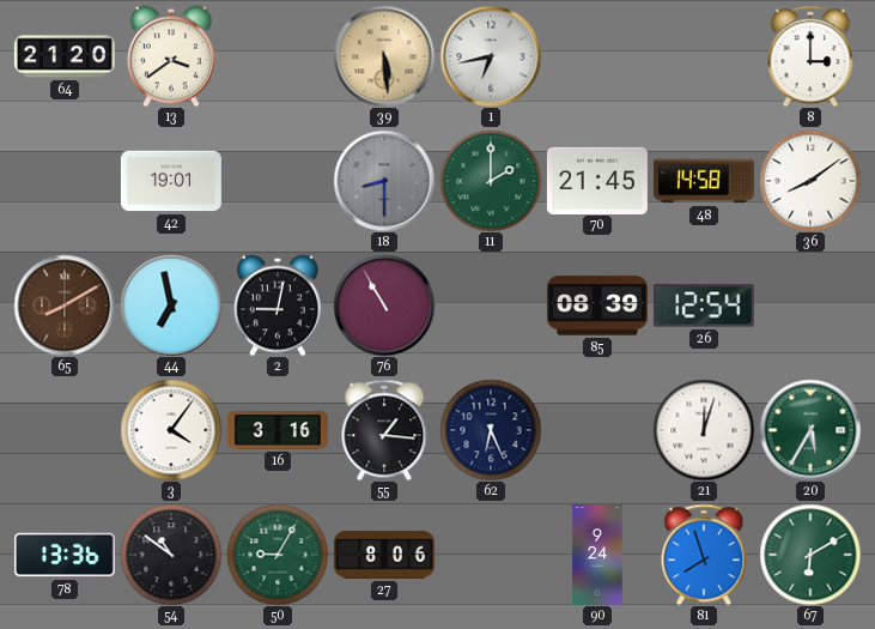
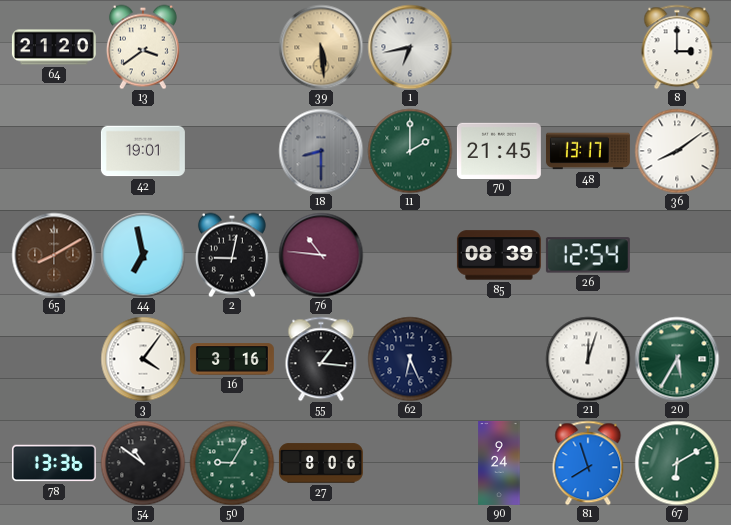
48: 14:58 -> 13:17
76: 10:55 -> 10:46
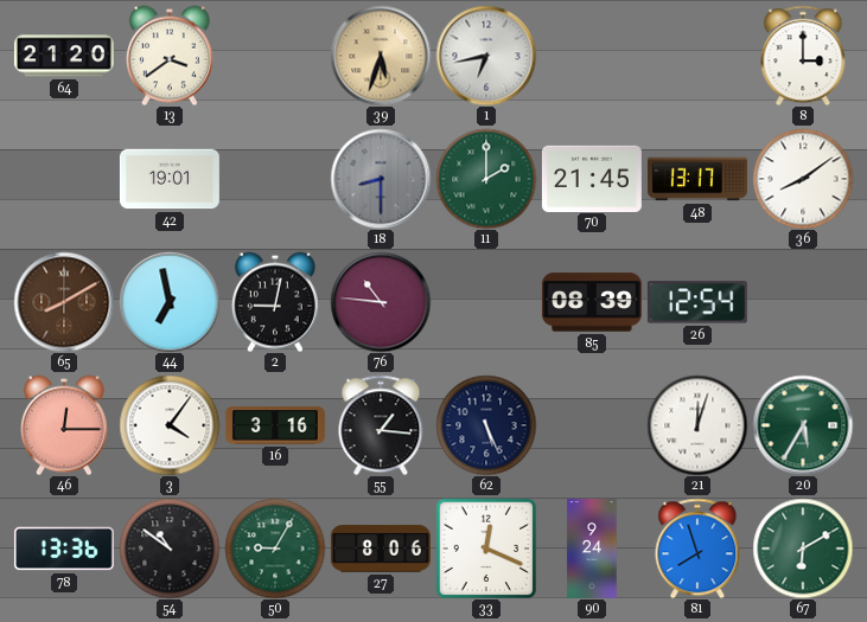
39: 5:29 -> 5:33
46: none -> 12:15
62: 6:26 -> 5:26
33: none -> 12:19
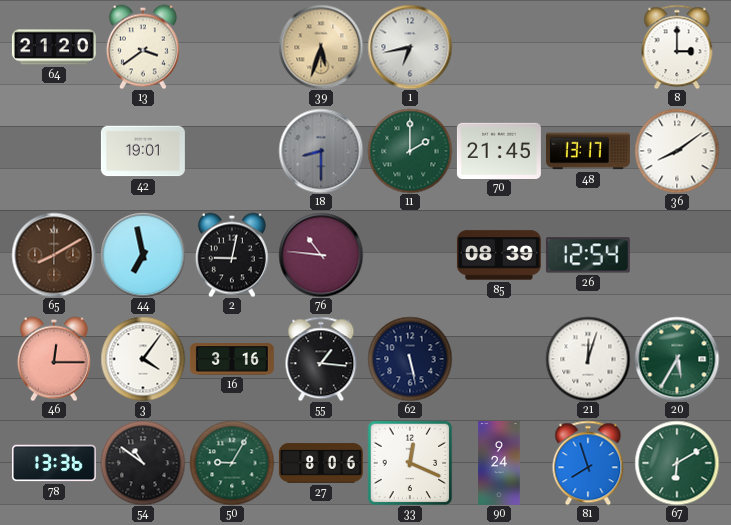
62: 5:26 -> 5:28
